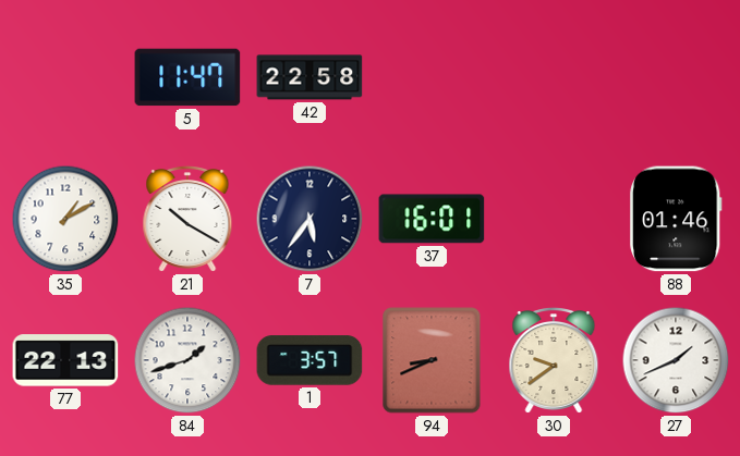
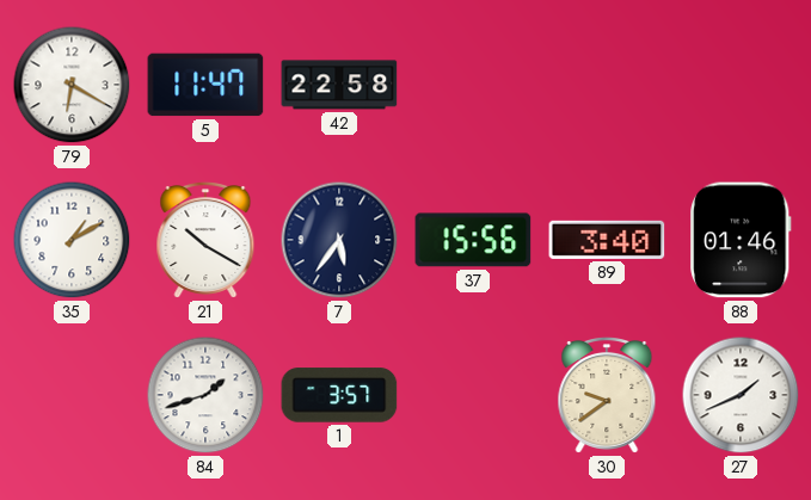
79: none -> 6:20
37: 16:01 -> 15:56
89: none -> 3:40
77: 22:13 -> none
94: 8:41 -> none
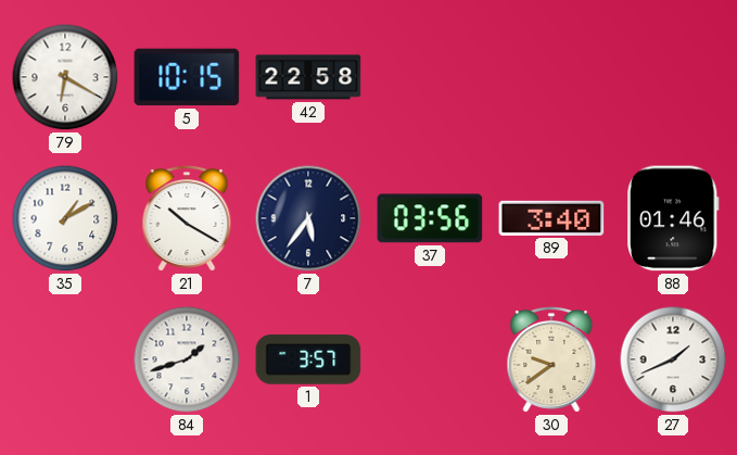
5: 11:47 -> 10:15
37: 15:56 -> 03:56
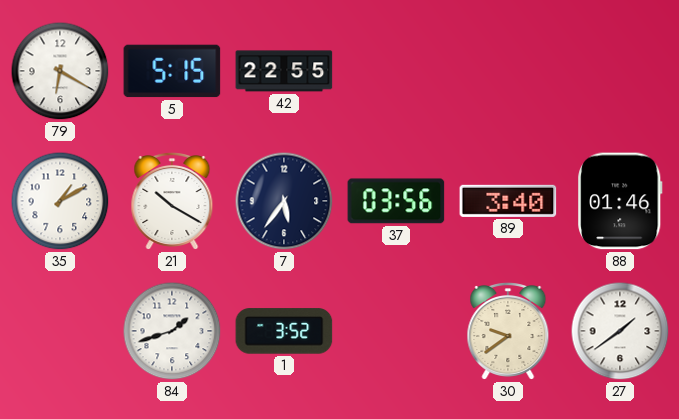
5: 10:15 -> 5:15
42: 22:58 -> 22:55
1: 3:57 -> 3:52
27: 1:41 -> 1:39
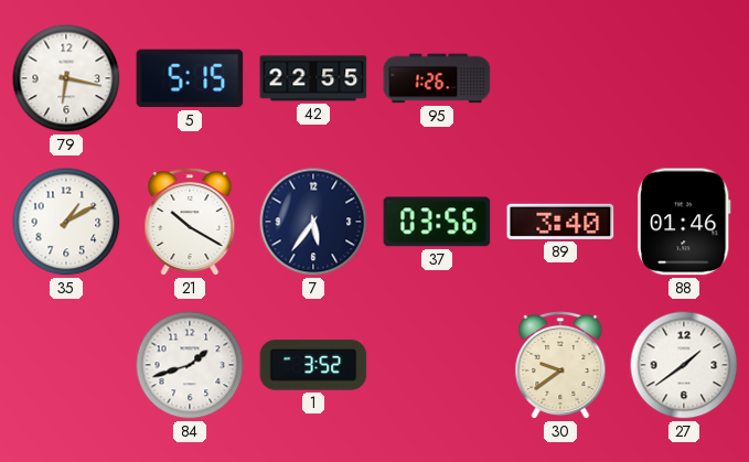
79: 6:20 -> 6:17
95: none -> 1:26
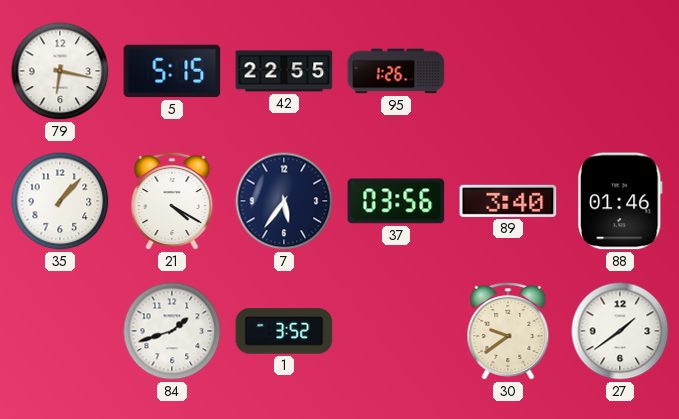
35: 1:10 -> 1:07
21: 10:20 -> 4:20
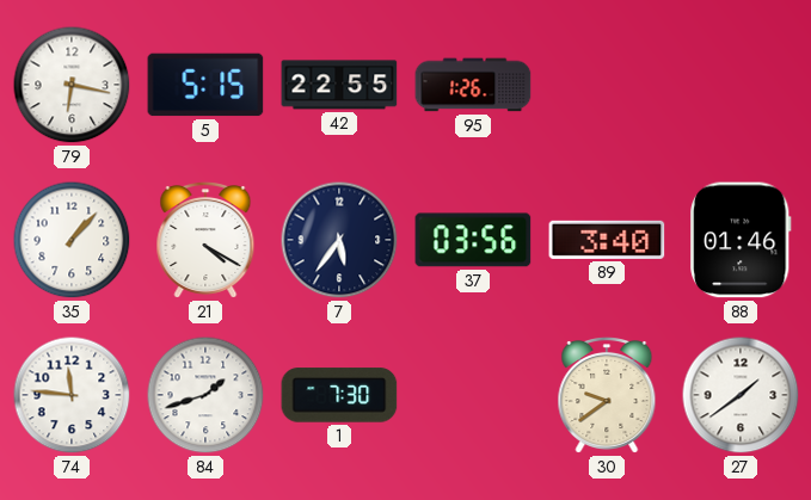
74: none -> 11:46
1: 3:52 -> 7:30
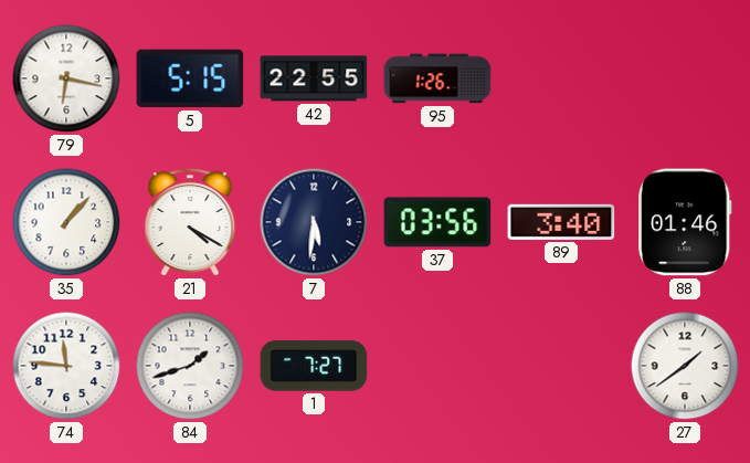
7: 5:36 -> 5:31
1: 7:30 -> 7:27
30: 9:39 -> none
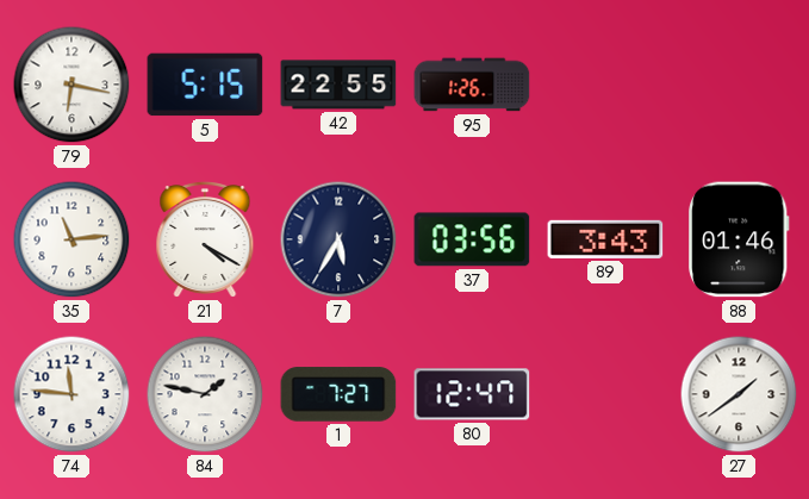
35: 1:07 -> 11:14
7: 5:31 -> 5:35
89: 3:40 -> 3:43
84: 1:42 -> 1:47
80: none -> 12:47
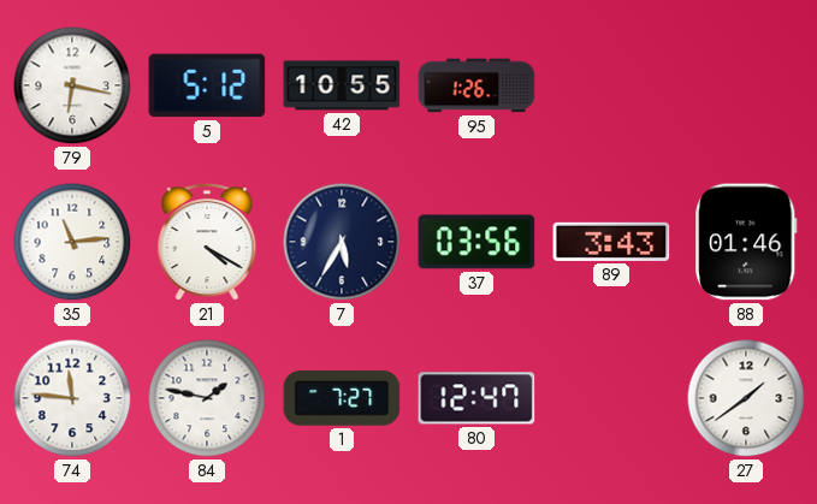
5: 5:15 -> 5:12
42: 22:55 -> 10:55
